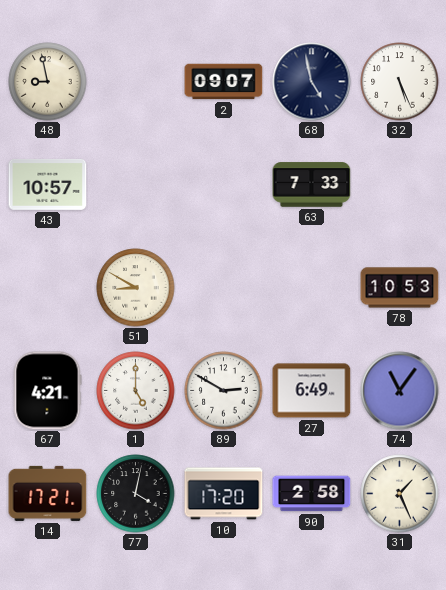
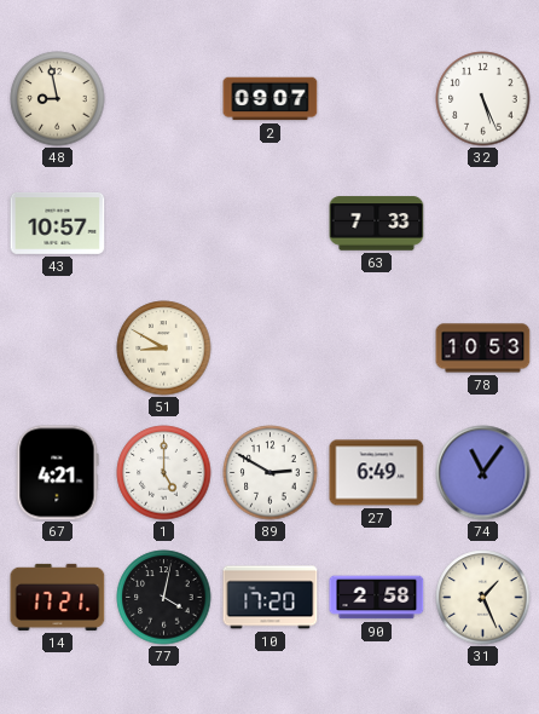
68: 4:58 -> none
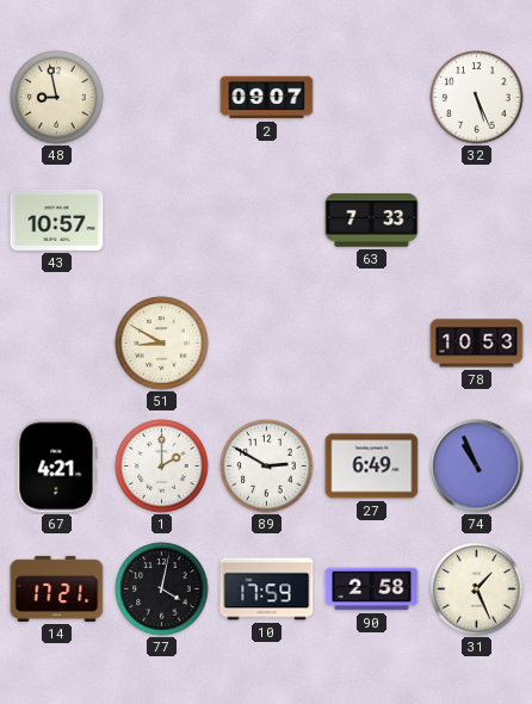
1: 5:00 -> 2:00
74: 11:06 -> 10:56
10: 17:20 -> 17:59
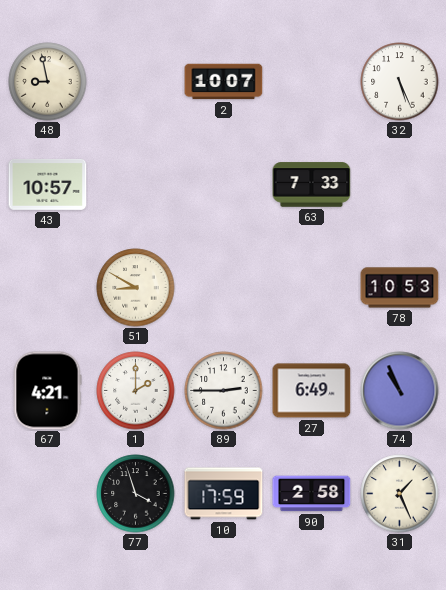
2: 09:07 -> 10:07
89: 2:50 -> 2:45
14: 17:21 -> none
77: 4:02 -> 3:57
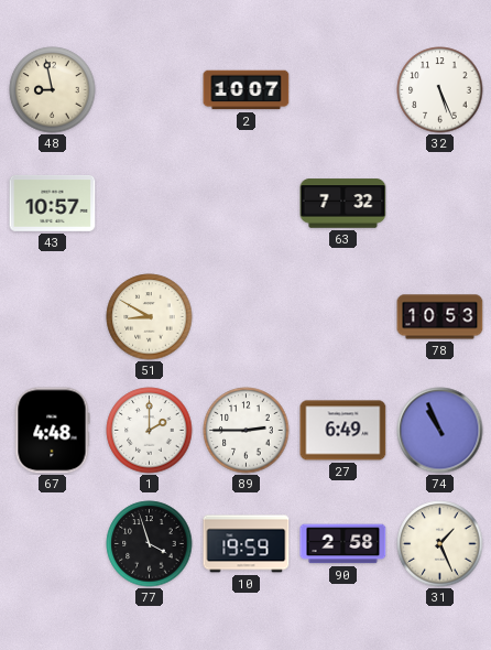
63: 7:33 -> 7:32
67: 4:21 -> 4:48
10: 17:59 -> 19:59
